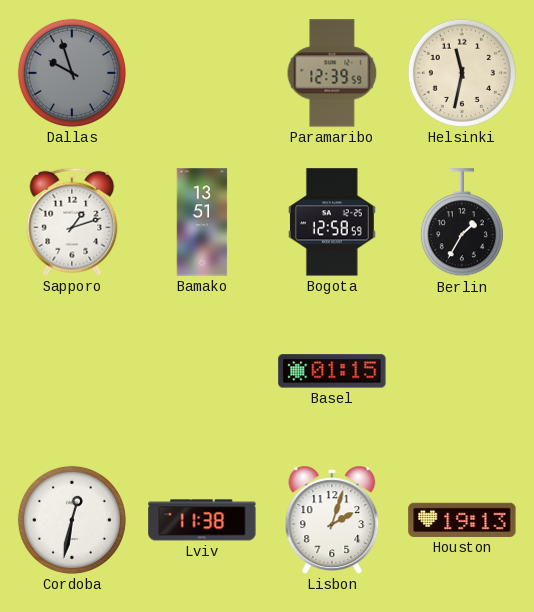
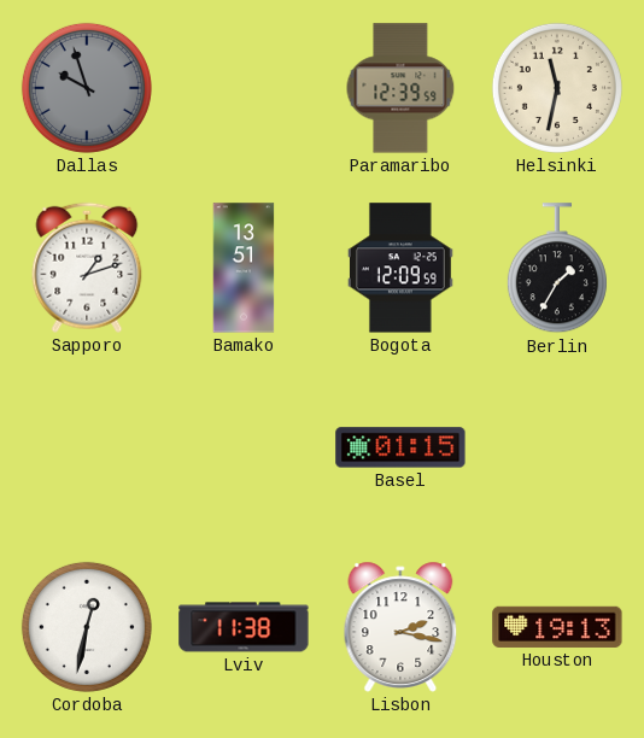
Bogota: 12:58 -> 12:09
Lisbon: 2:03 -> 2:17
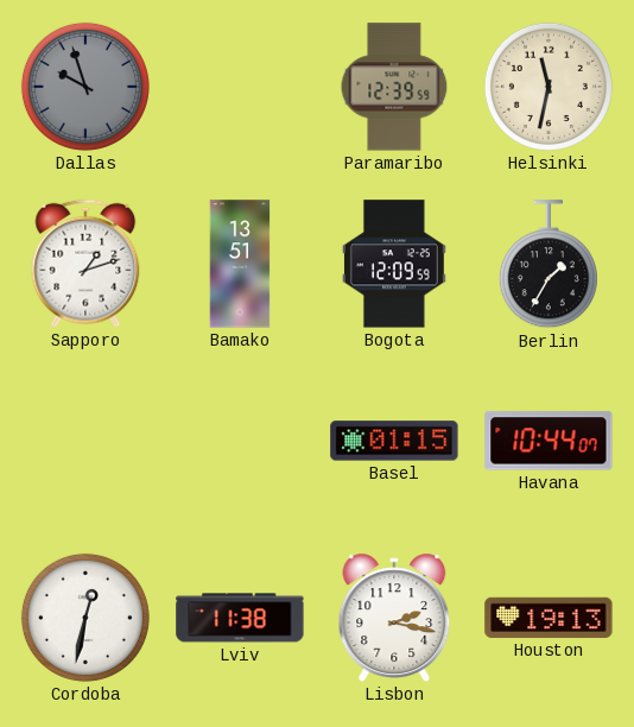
Havana: none -> 10:44
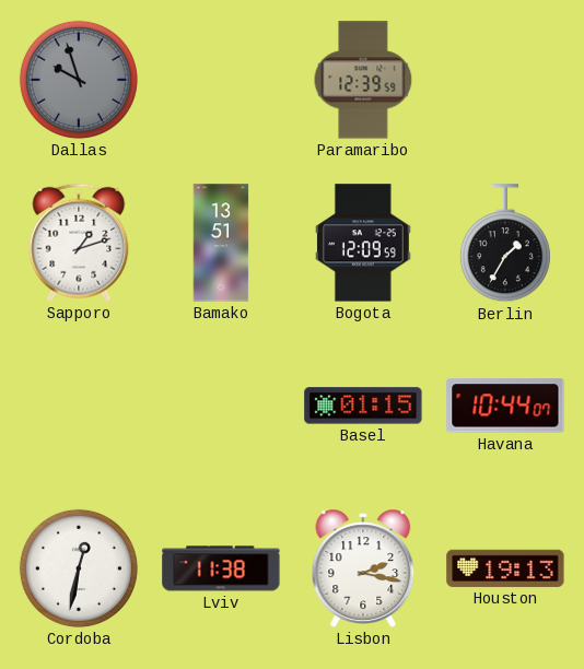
Helsinki: 11:32 -> none
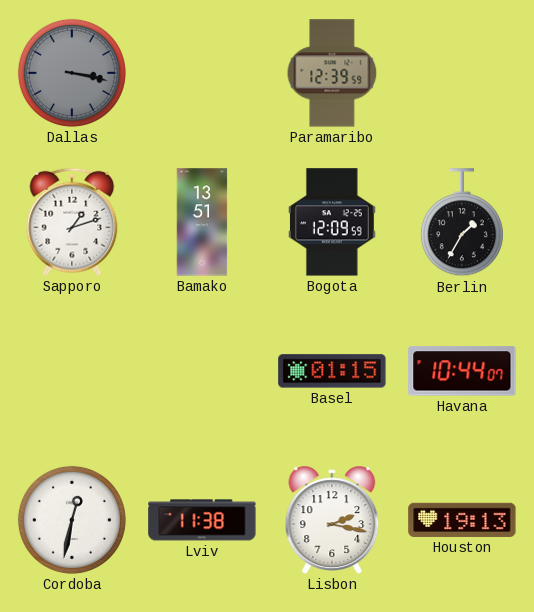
Dallas: 9:57 -> 3:17
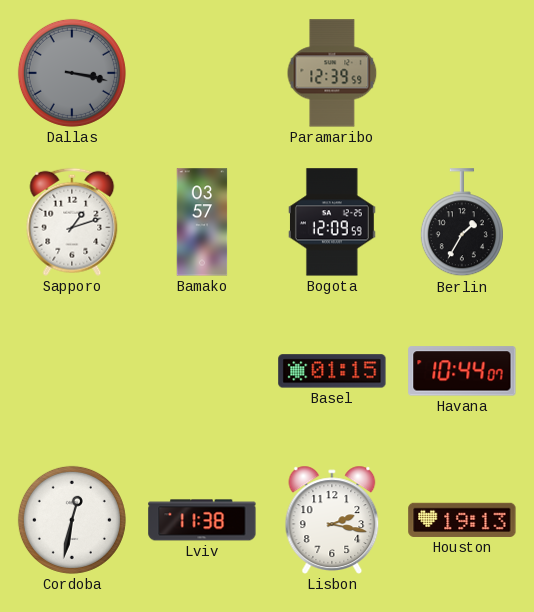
Bamako: 13:51 -> 03:57
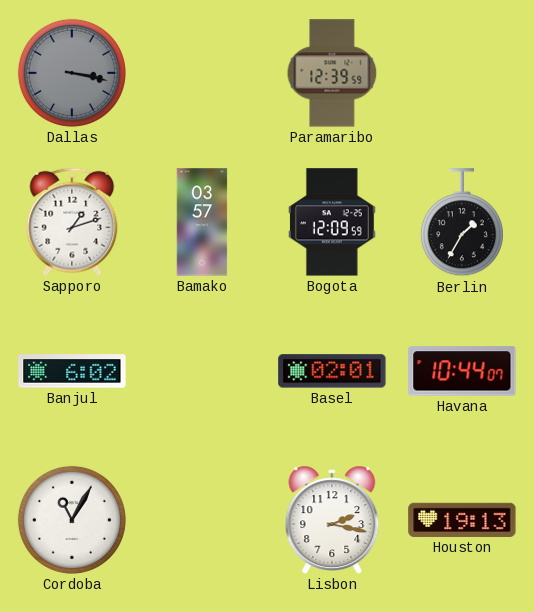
Banjul: none -> 6:02
Basel: 01:15 -> 02:01
Cordoba: 12:32 -> 11:05
Lviv: 11:38 -> none
